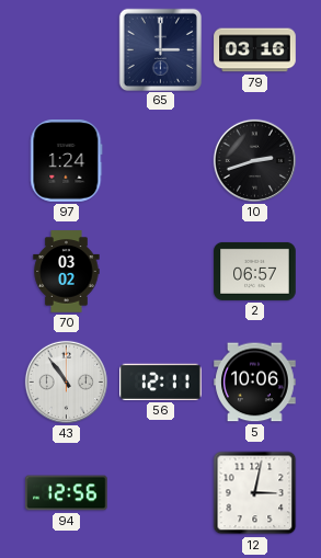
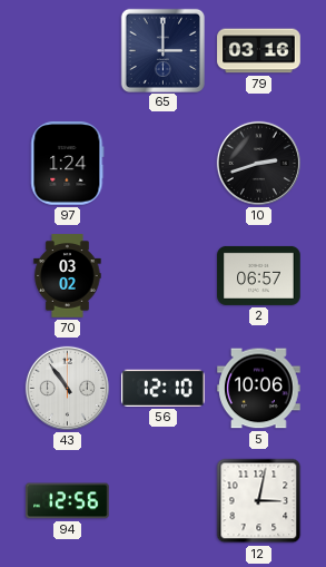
56: 12:11 -> 12:10
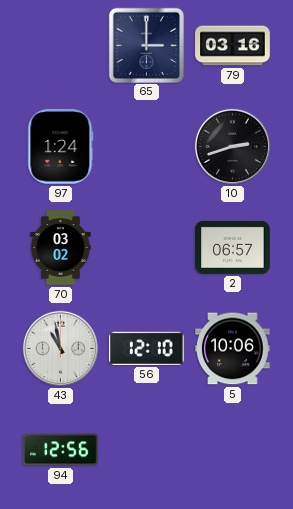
43: 10:54 -> 10:58
12: 3:02 -> none
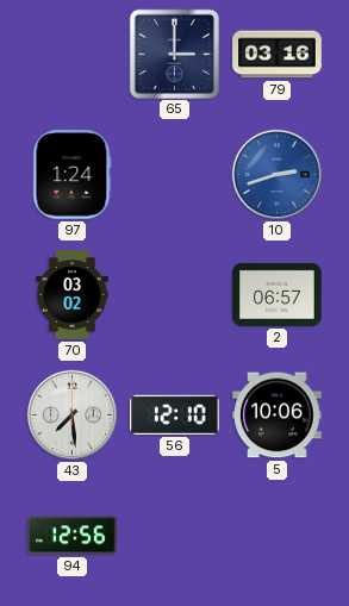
10 dial: black -> blue
43: 10:58 -> 7:29
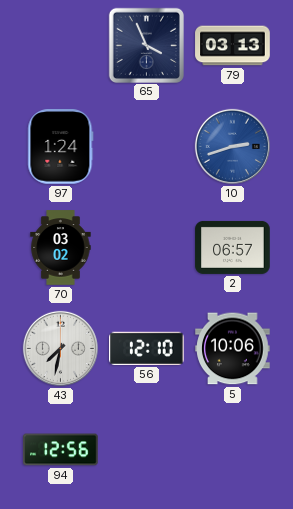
65: 3:00 -> 3:56
79: 03:16 -> 03:13
43: 7:29 -> 7:32
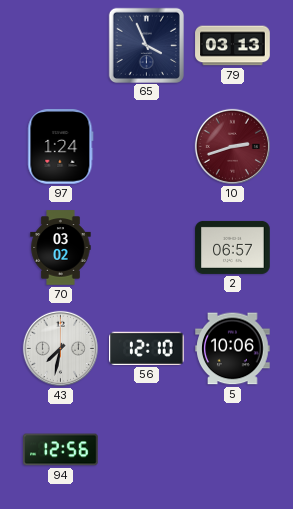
10 dial: blue -> burgundy
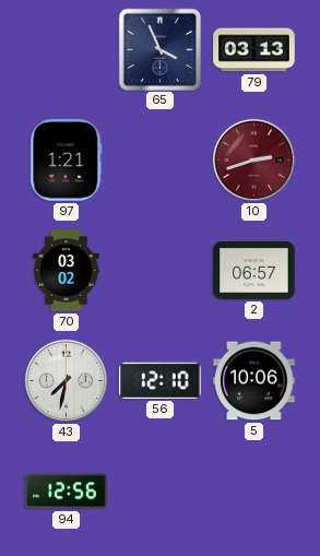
97: 1:24 -> 1:21
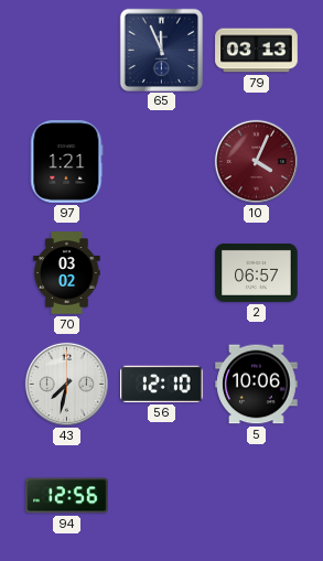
65: 3:56 -> 11:56
10: 2:42 -> 4:04
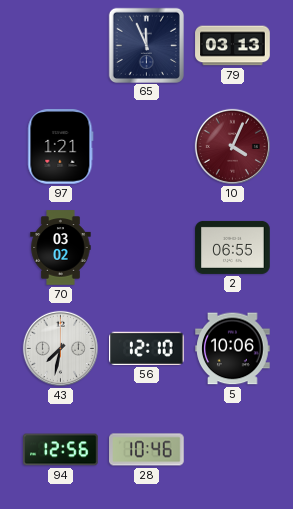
2: 06:57 -> 06:55
28: none -> 10:46
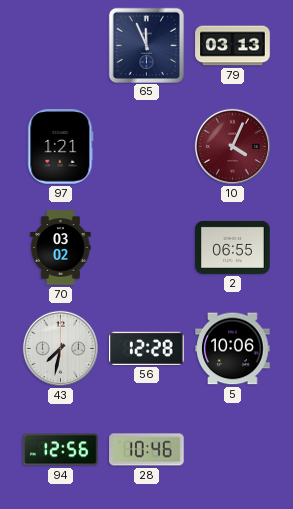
56: 12:10 -> 12:28
